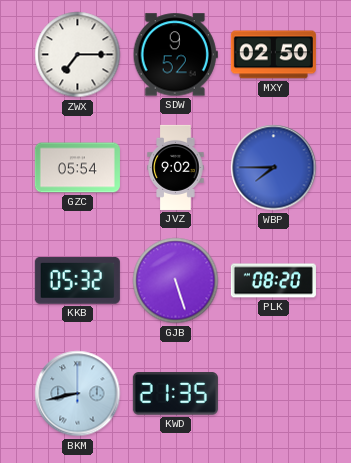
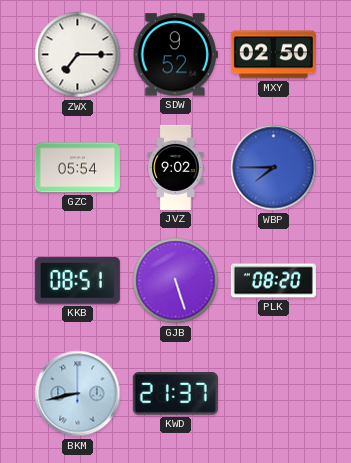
KKB: 05:32 -> 08:51
KWD: 21:35 -> 21:37
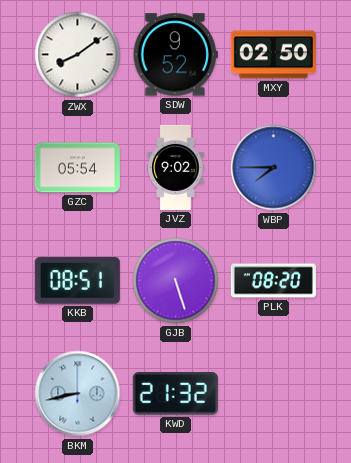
ZWX: 7:15 -> 8:09
KWD: 21:37 -> 21:32
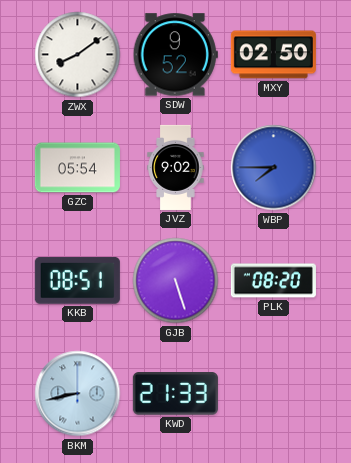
KWD: 21:32 -> 21:33
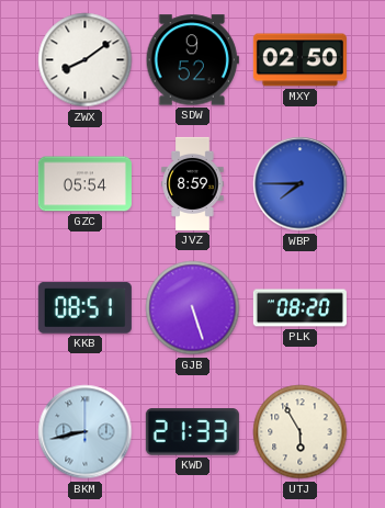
JVZ: 9:02 -> 8:59
UTJ: none -> 5:55
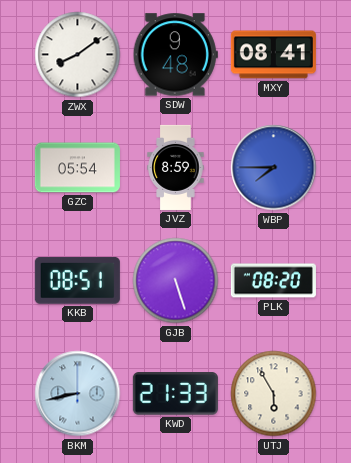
SDW: 9:52 -> 9:48
MXY: 02:50 -> 08:41
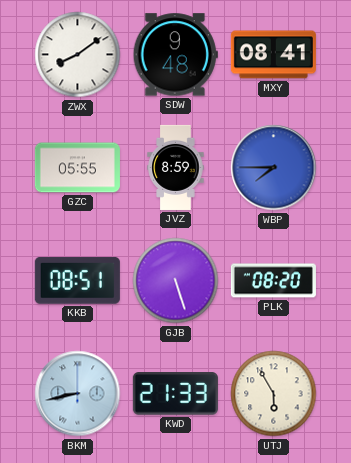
GZC: 05:54 -> 05:55
